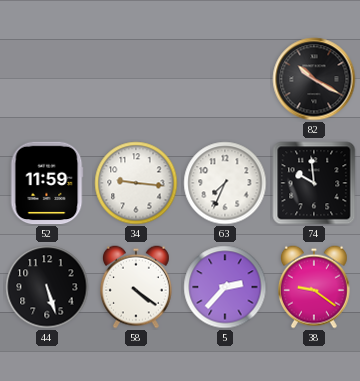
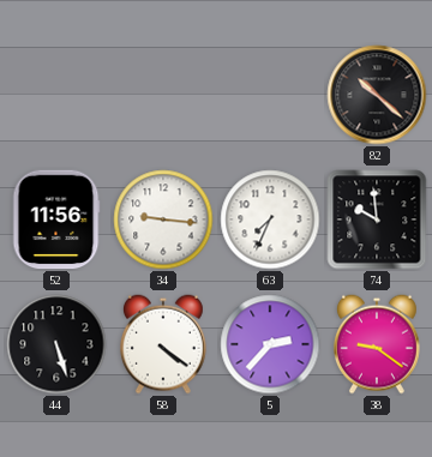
82: 10:20 -> 10:22
52: 11:59 -> 11:56
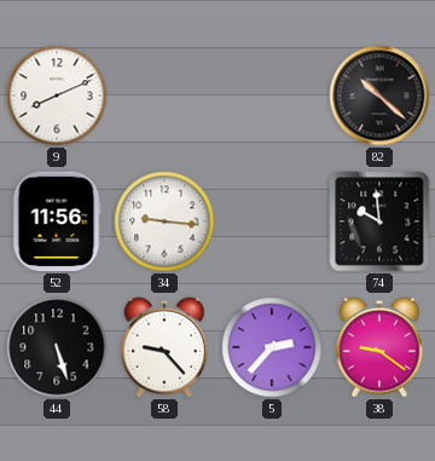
9: none -> 8:11
63: 7:34 -> none
58: 4:21 -> 9:23
